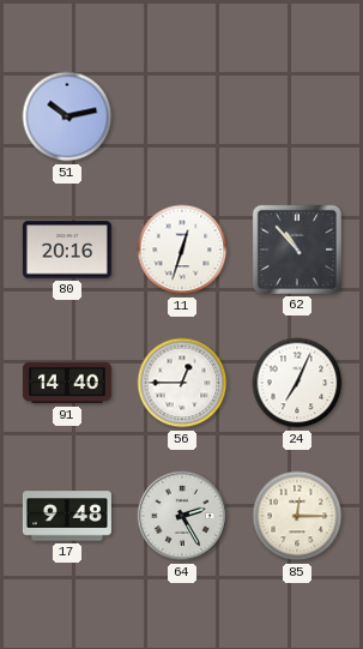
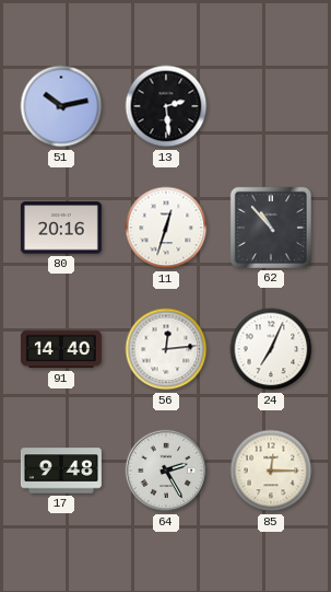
13: none -> 2:29
56: 12:45 -> 12:14
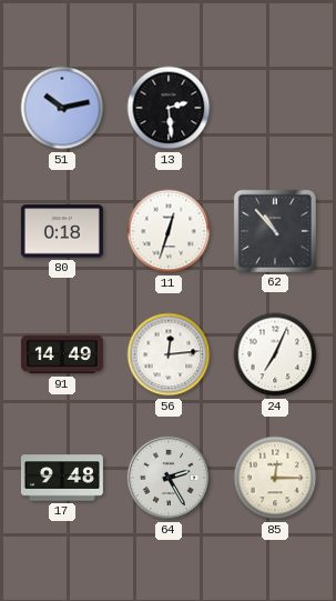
80: 20:16 -> 0:18
91: 14:40 -> 14:49
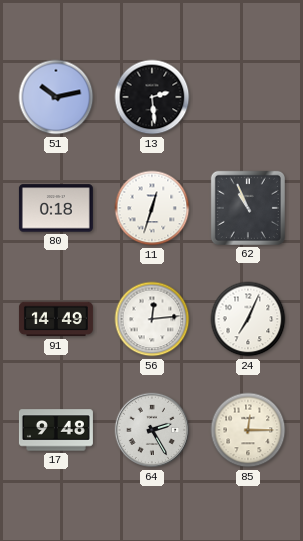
62: 10:53 -> 10:56
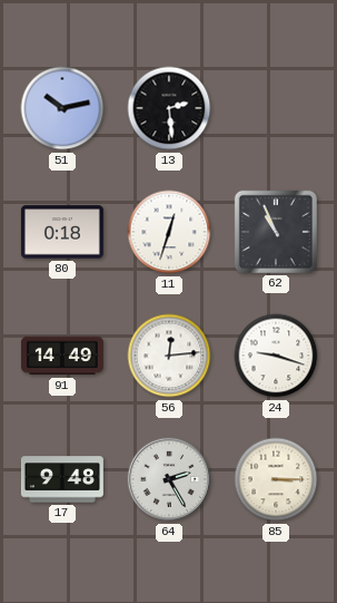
24: 7:04 -> 9:18
85: 12:15 -> 3:15
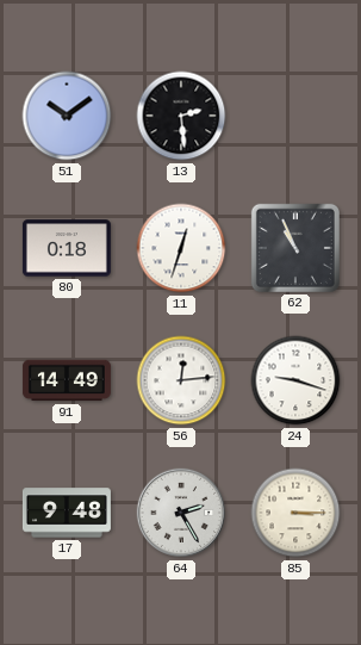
51: 10:13 -> 10:09
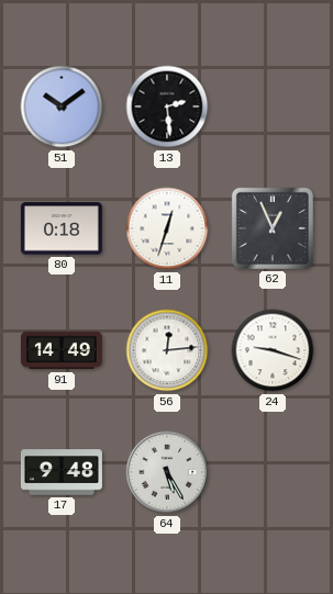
62: 10:56 -> 12:56
64: 2:25 -> 5:25
85: 3:15 -> none
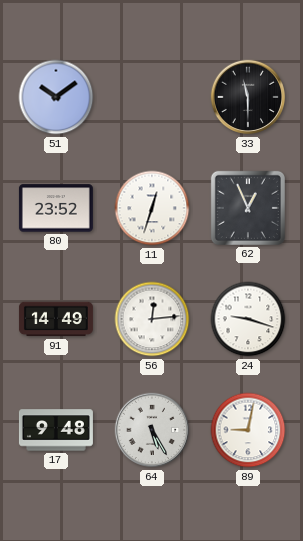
13: 2:29 -> none
33: none -> 11:30
80: 0:18 -> 23:52
89: none -> 9:02
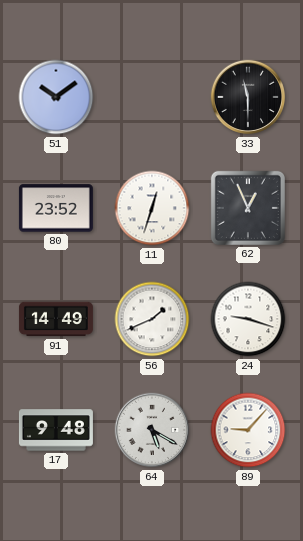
56: 12:14 -> 1:41
64: 5:25 -> 5:20
89: 9:02 -> 9:07
